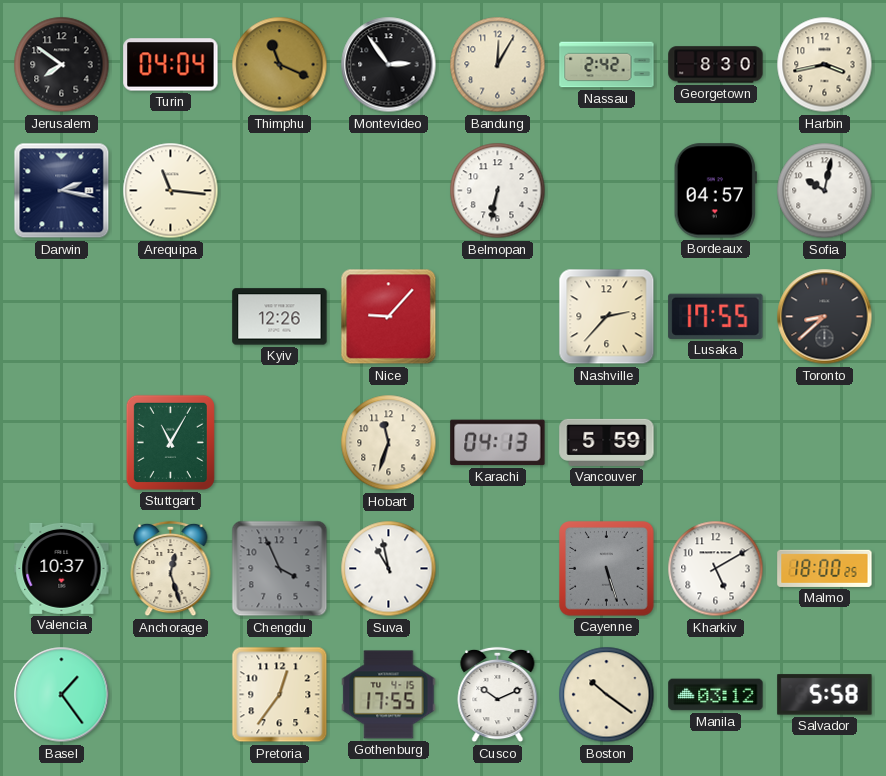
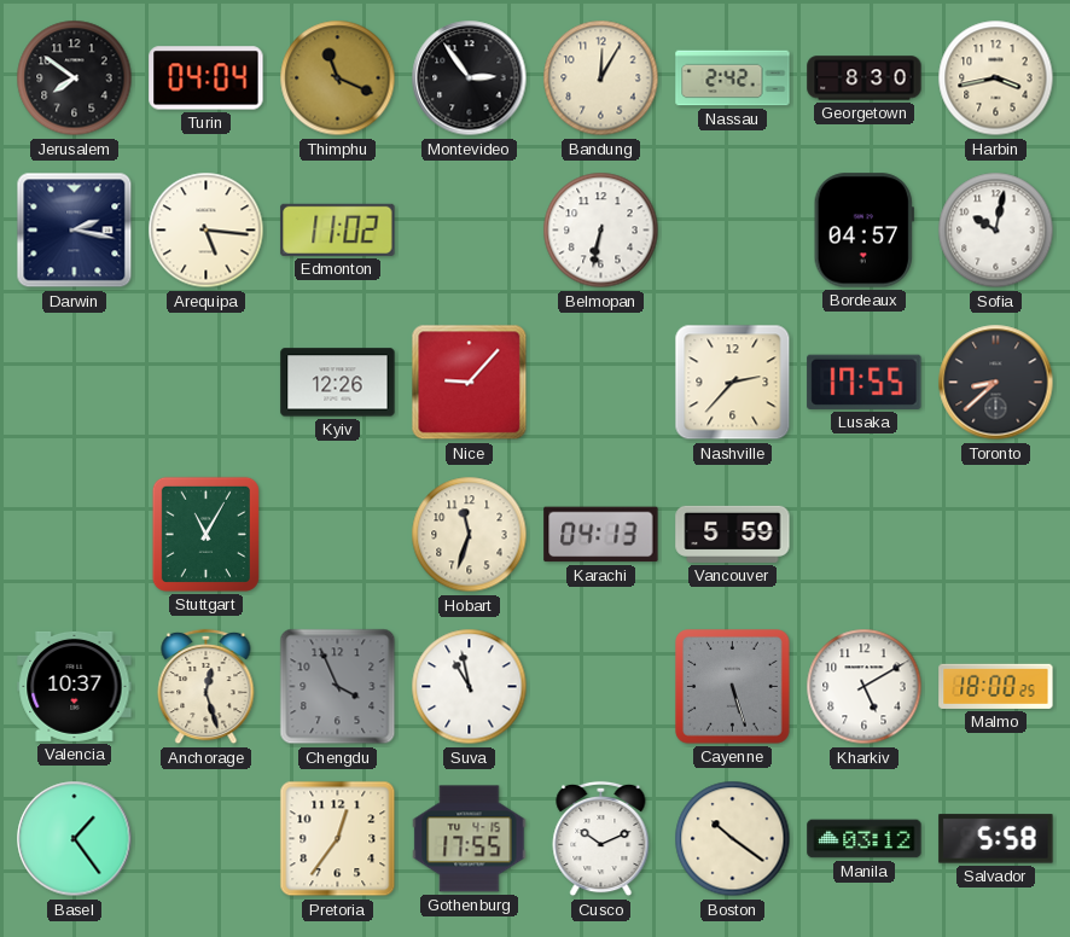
Arequipa: 11:16 -> 5:16
Edmonton: none -> 11:02
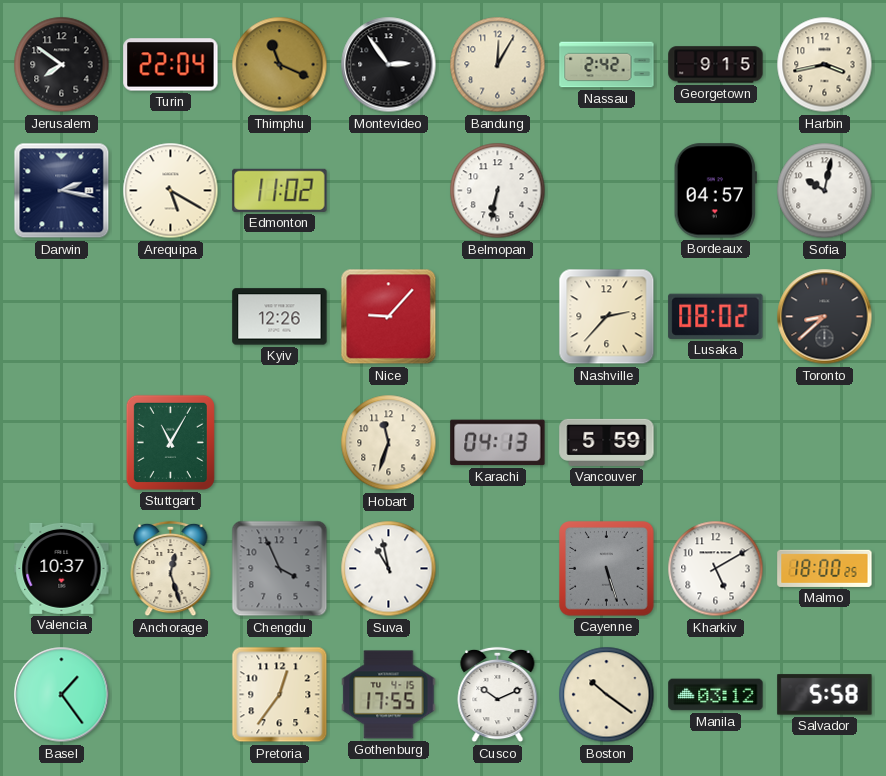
Turin: 04:04 -> 22:04
Georgetown: 8:30 -> 9:15
Arequipa: 5:16 -> 5:20
Lusaka: 17:55 -> 08:02
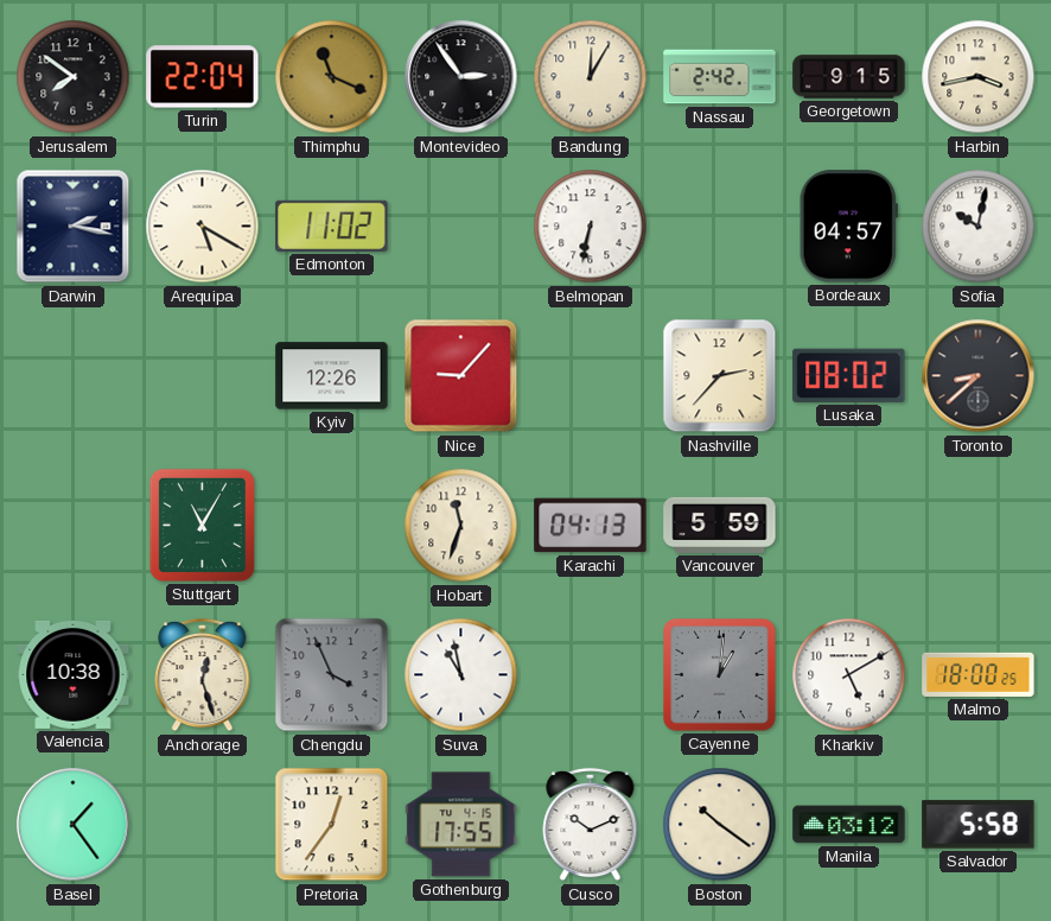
Valencia: 10:37 -> 10:38
Cayenne: 5:27 -> 1:01
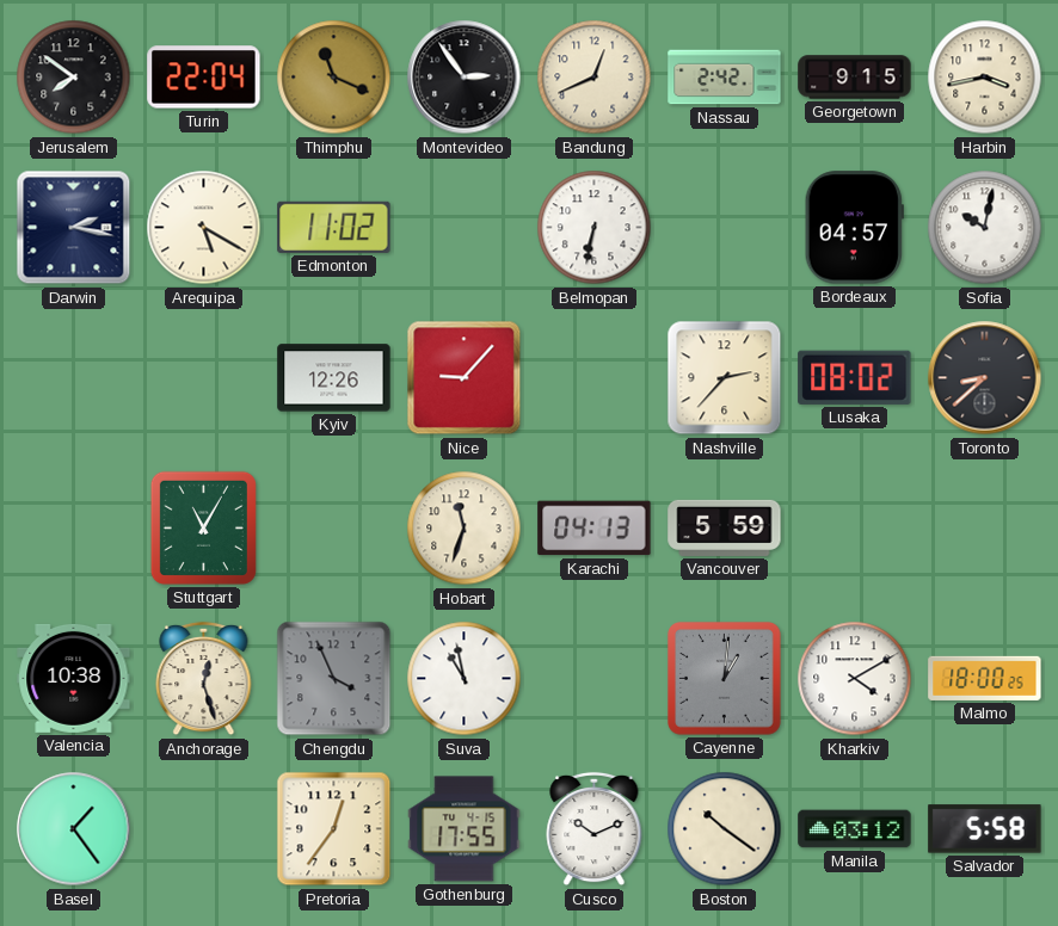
Bandung: 12:05 -> 12:41
Kharkiv: 5:10 -> 4:10
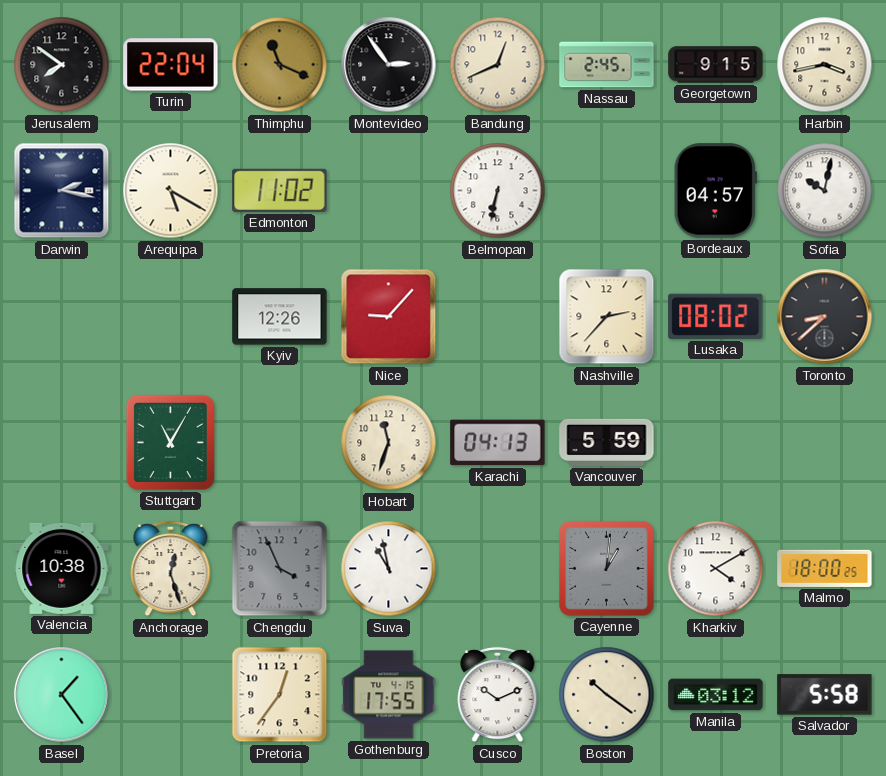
Nassau: 2:42 -> 2:45
